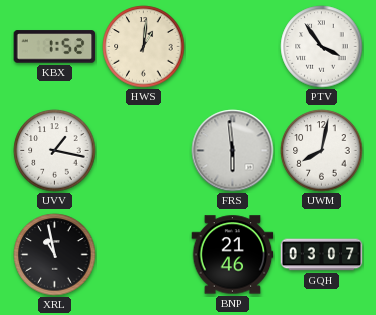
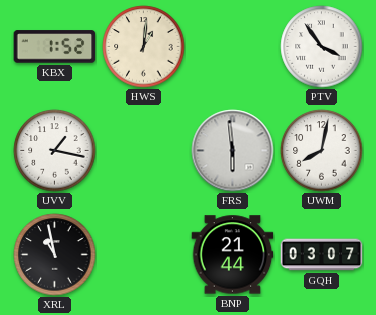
BNP: 21:46 -> 21:44
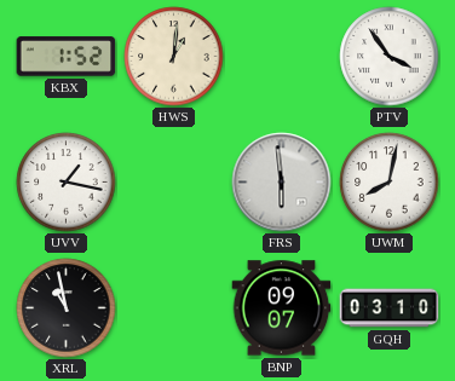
BNP: 21:44 -> 09:07
GQH: 03:07 -> 03:10
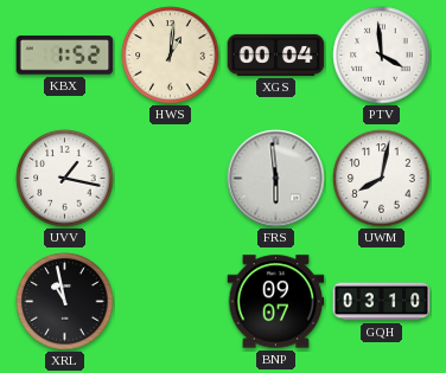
XGS: none -> 00:04
PTV: 3:54 -> 3:59
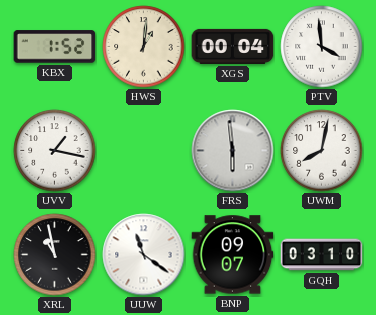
UUW: none -> 11:21
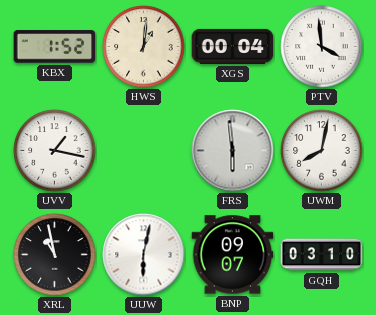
UUW: 11:21 -> 6:02
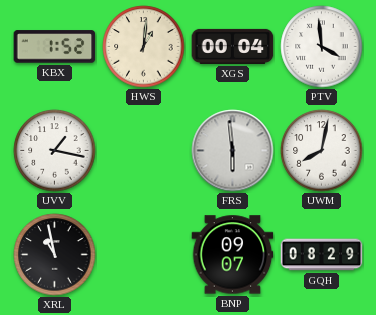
UUW: 6:02 -> none
GQH: 03:10 -> 08:29
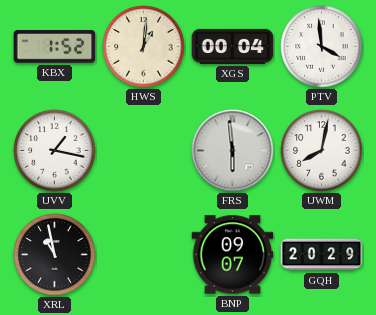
GQH: 08:29 -> 20:29
